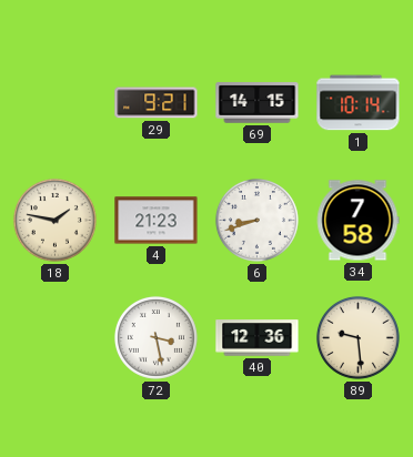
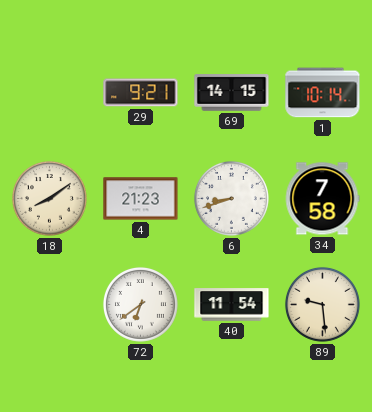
18: 1:47 -> 8:09
72: 3:28 -> 6:39
40: 12:36 -> 11:54
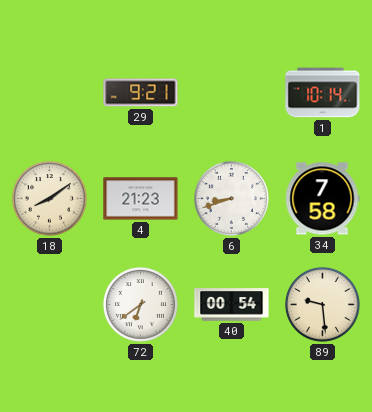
69: 14:15 -> none
40: 11:54 -> 00:54
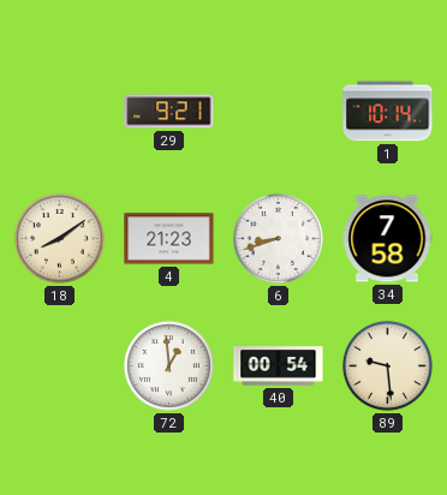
72: 6:39 -> 12:59
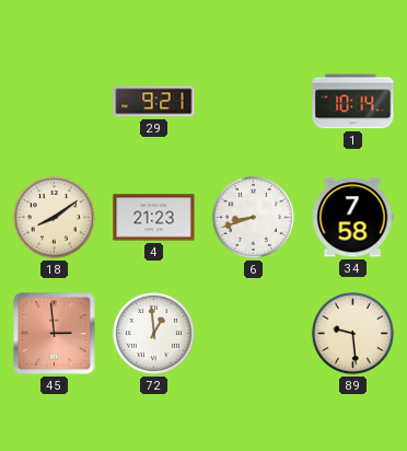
45: none -> 2:59
40: 00:54 -> none
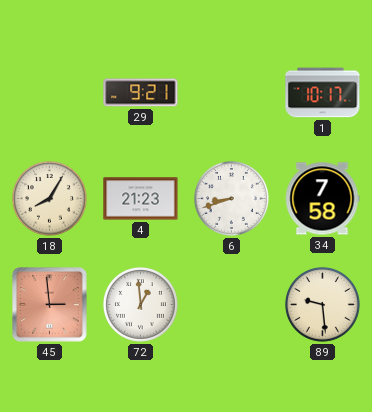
1: 10:14 -> 10:17
18: 8:09 -> 8:05
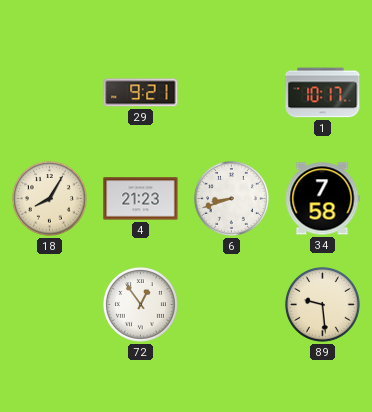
45: 2:59 -> none
72: 12:59 -> 12:54
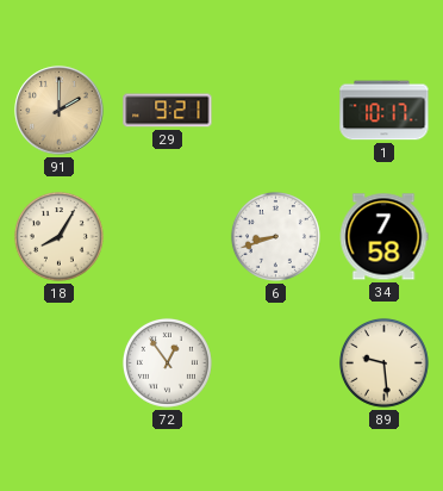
91: none -> 2:00
4: 21:23 -> none
